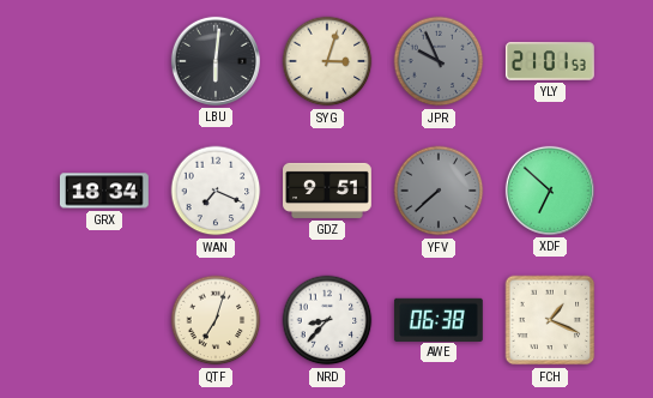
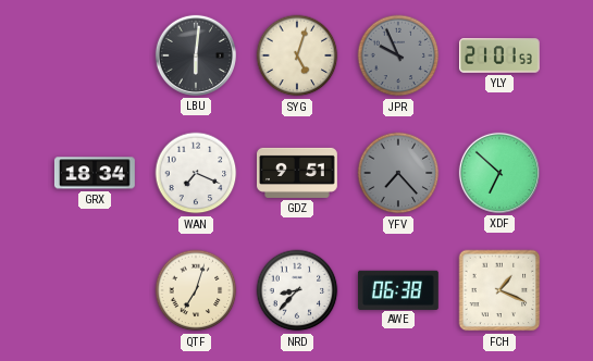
SYG: 3:03 -> 5:03
YFV: 7:38 -> 7:23
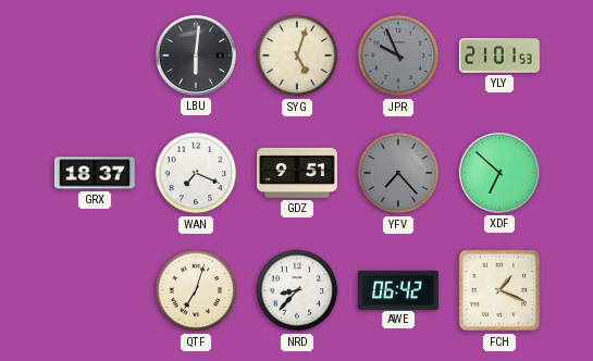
GRX: 18:34 -> 18:37
AWE: 06:38 -> 06:42
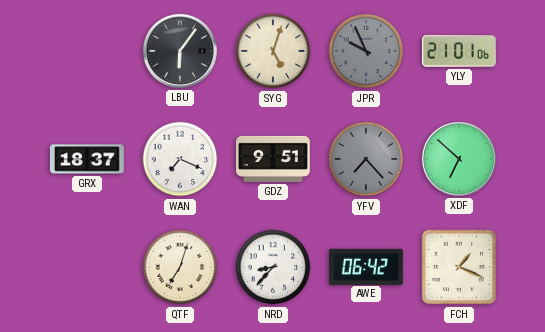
LBU: 6:01 -> 6:06
YLY: 21:01:53 -> 21:01:06
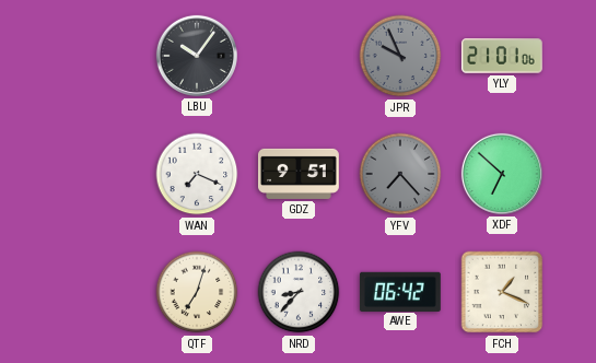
LBU: 6:06 -> 10:06
SYG: 5:03 -> none
GRX: 18:37 -> none
